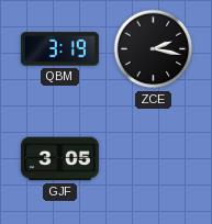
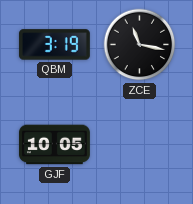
ZCE: 2:17 -> 11:17
GJF: 3:05 -> 10:05
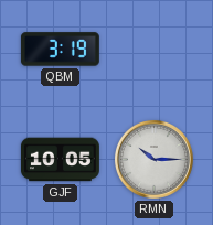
ZCE: 11:17 -> none
RMN: none -> 10:15
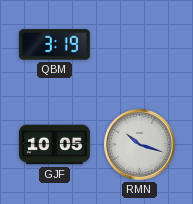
RMN: 10:15 -> 10:18
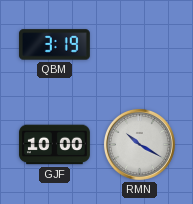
GJF: 10:05 -> 10:00
RMN: 10:18 -> 10:20
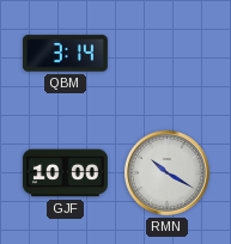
QBM: 3:19 -> 3:14
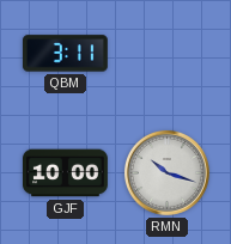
QBM: 3:14 -> 3:11
RMN: 10:20 -> 10:18
